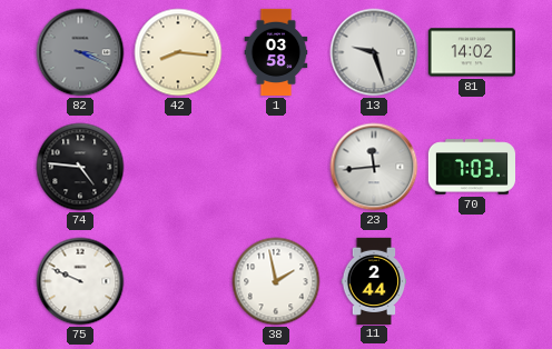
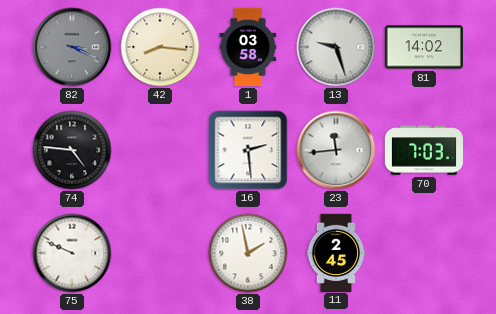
16: none -> 2:29
11: 2:44 -> 2:45
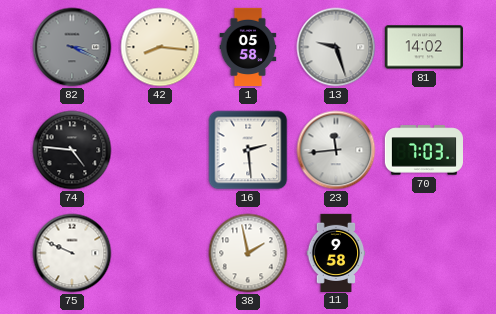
1: 03:58 -> 05:58
11: 2:45 -> 9:58
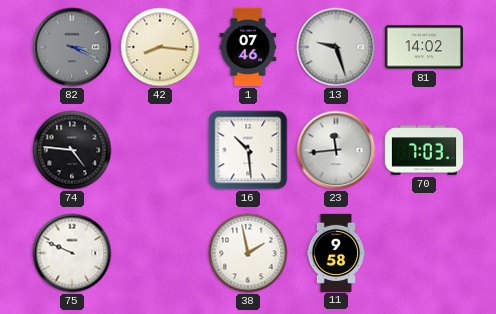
1: 05:58 -> 07:46
16: 2:29 -> 10:29
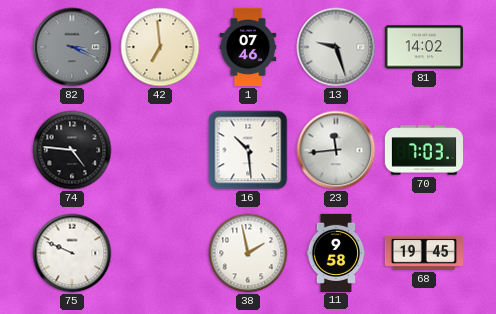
42: 8:16 -> 6:59
68: none -> 19:45
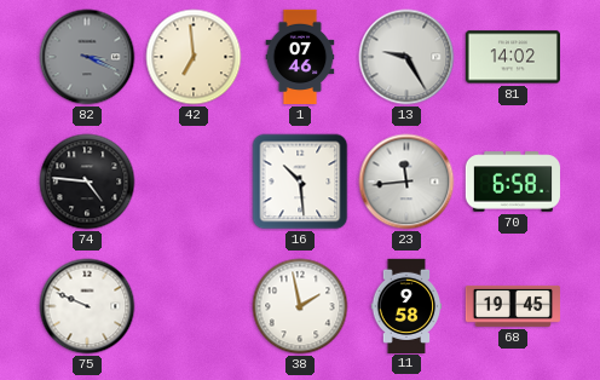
13: 9:27 -> 9:25
70: 7:03 -> 6:58
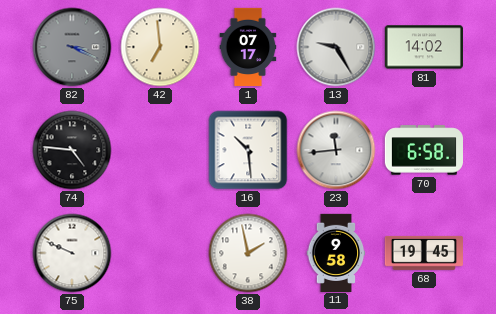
1: 07:46 -> 07:17
